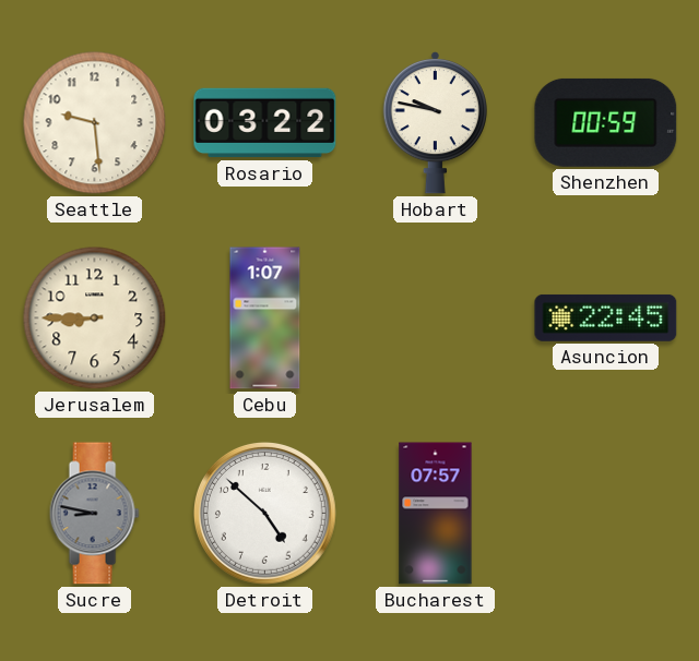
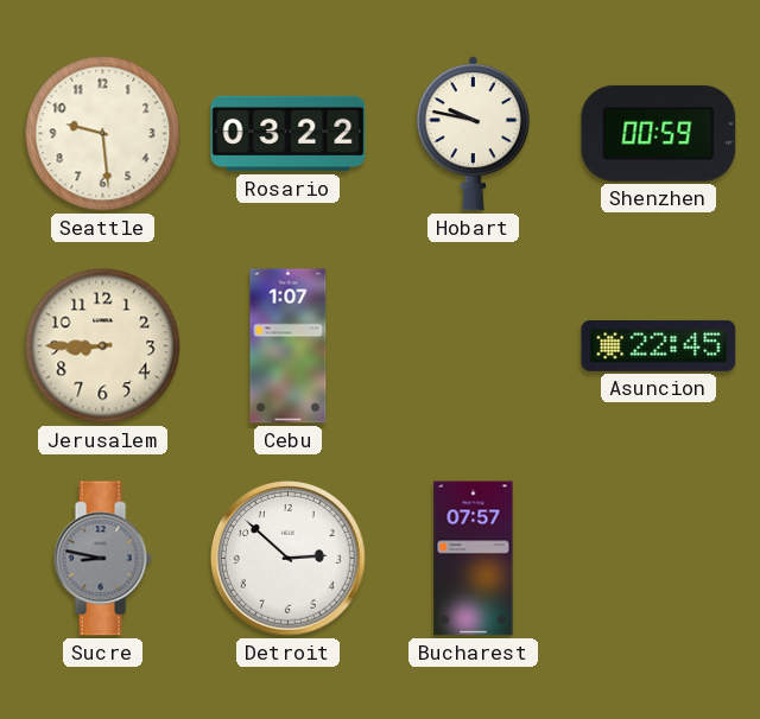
Detroit: 4:52 -> 2:52
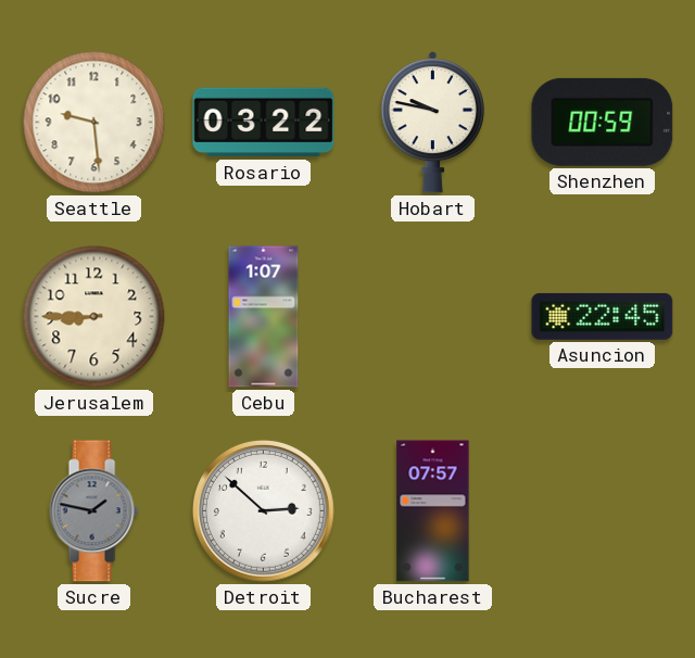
Sucre: 8:47 -> 1:47
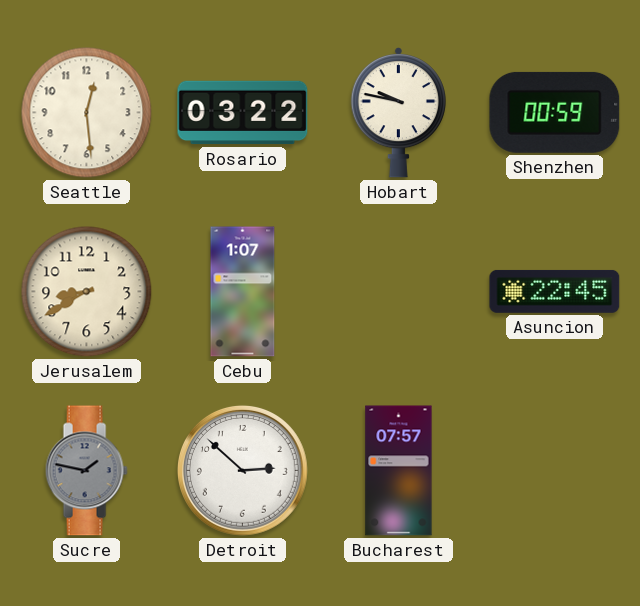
Seattle: 9:29 -> 12:29
Jerusalem: 8:45 -> 8:40
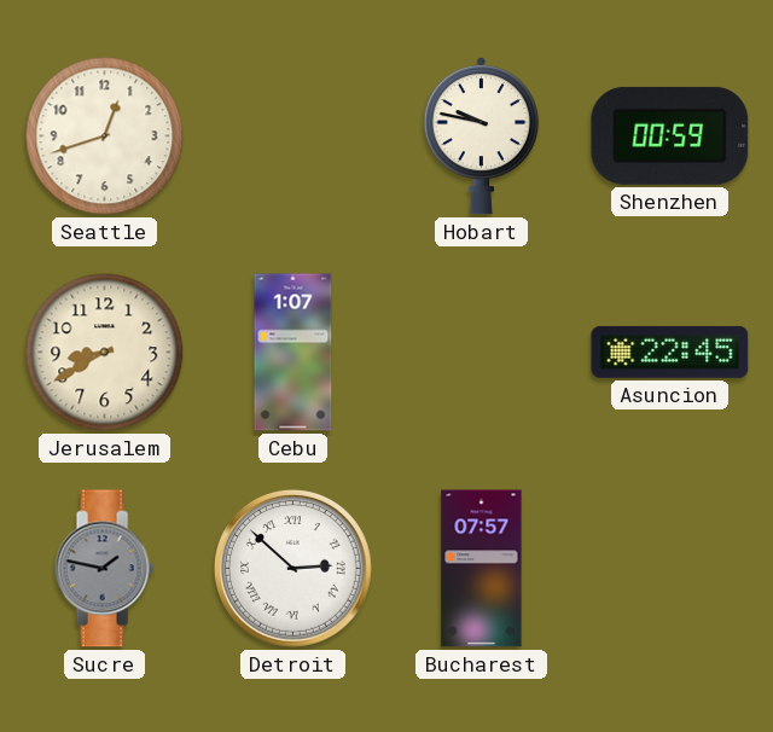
Seattle: 12:29 -> 12:42
Rosario: 03:22 -> none
Detroit numerals: Arabic -> Roman
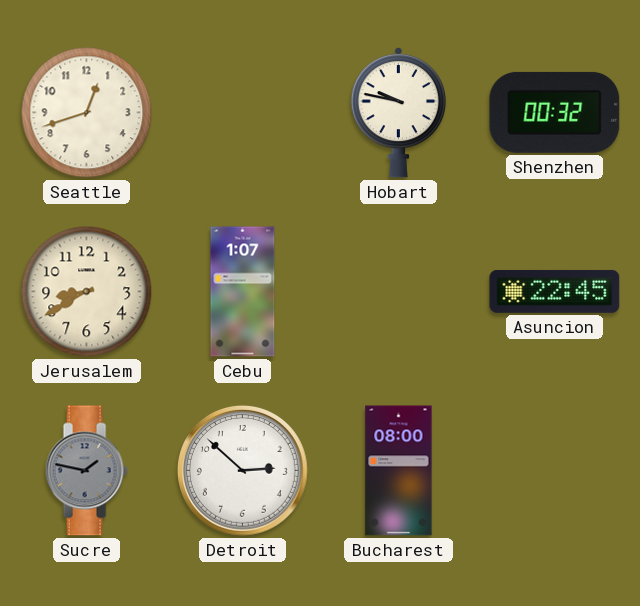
Shenzhen: 00:59 -> 00:32
Detroit numerals: Roman -> Arabic
Bucharest: 07:57 -> 08:00
